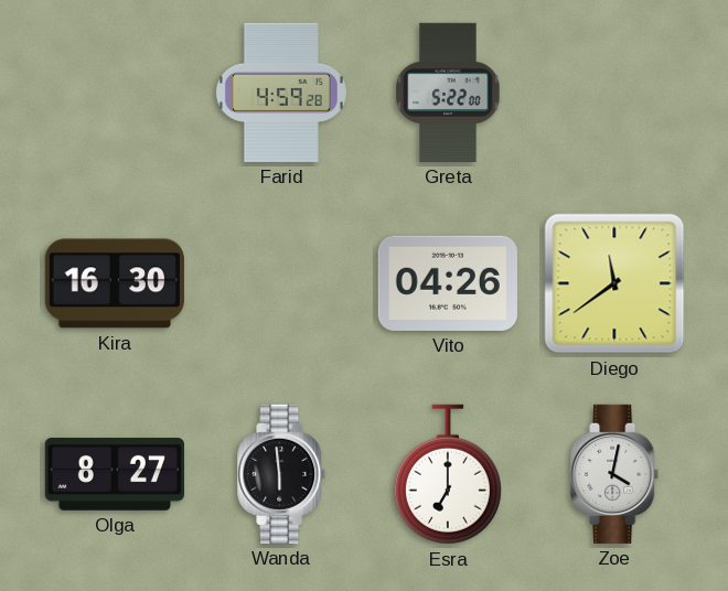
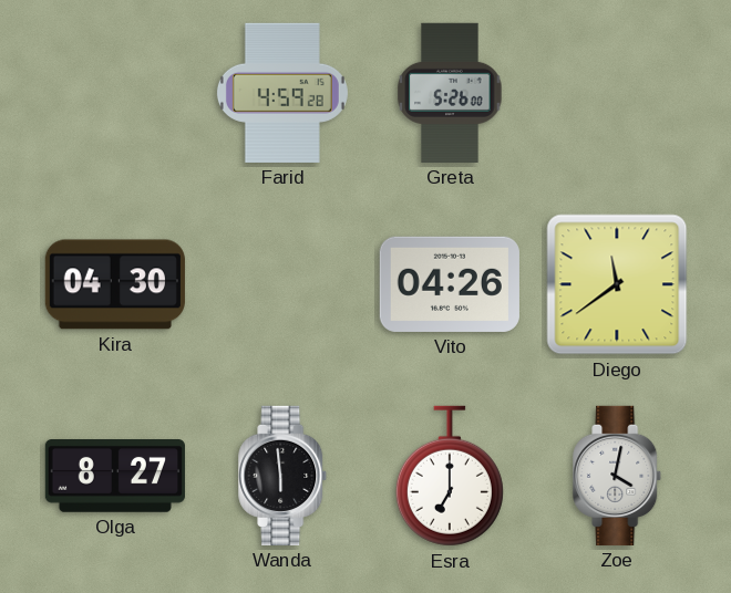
Greta: 5:22 -> 5:26
Kira: 16:30 -> 04:30
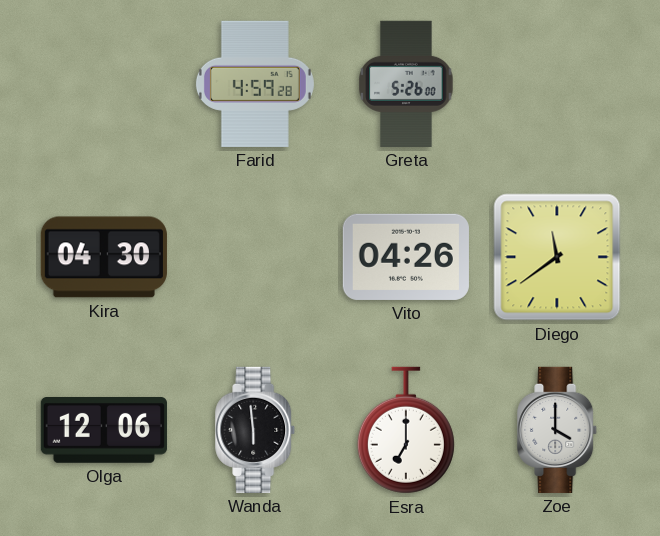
Olga: 8:27 -> 12:06
Zoe: 4:02 -> 4:00
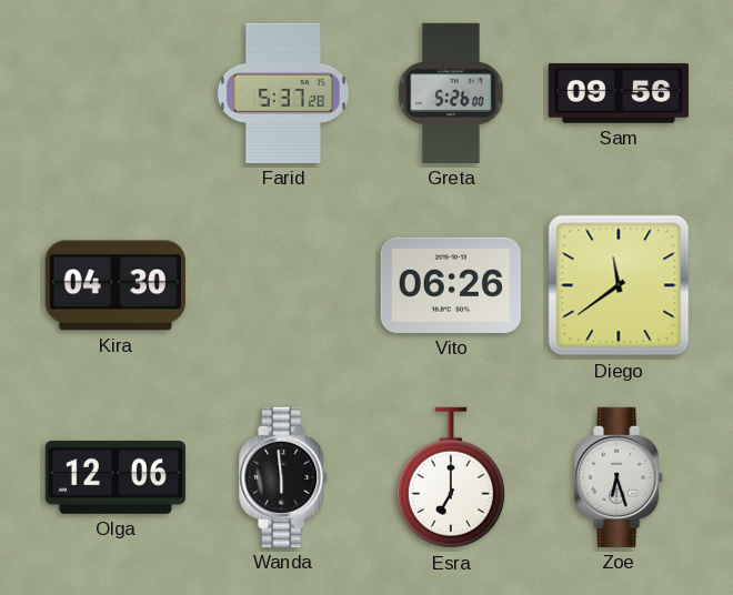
Farid: 4:59 -> 5:37
Sam: none -> 09:56
Vito: 04:26 -> 06:26
Zoe: 4:00 -> 6:27
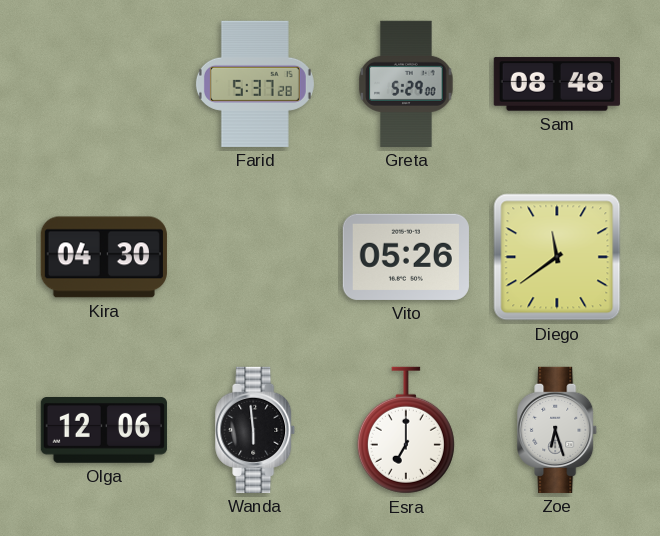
Greta: 5:26 -> 5:29
Sam: 09:56 -> 08:48
Vito: 06:26 -> 05:26
